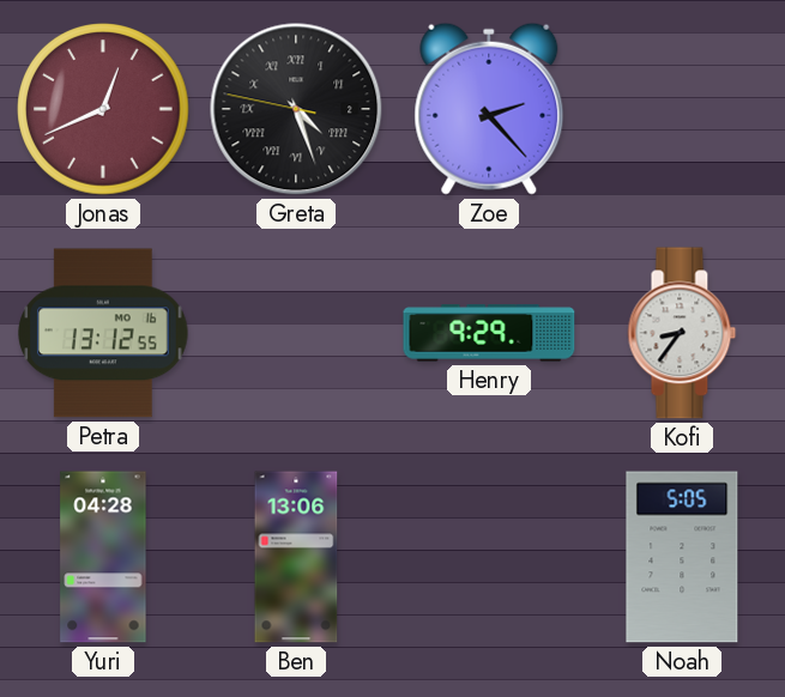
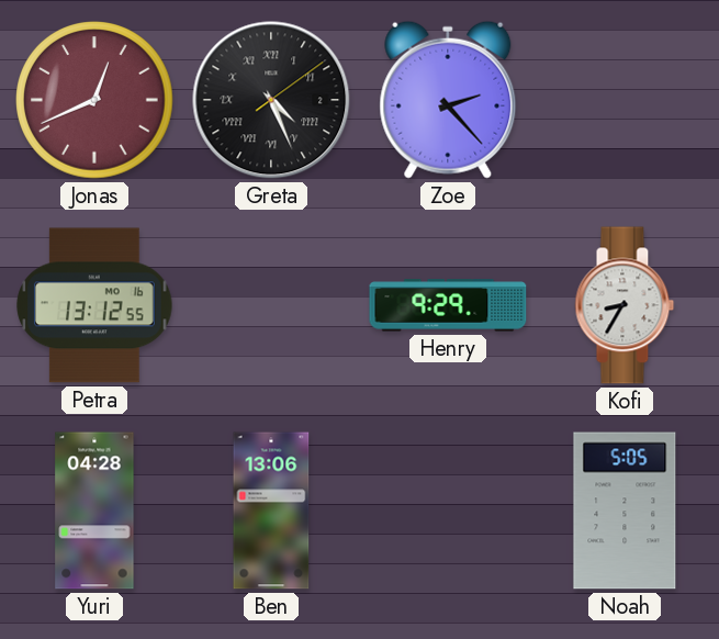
Greta: 4:26:47 -> 4:26:09
Kofi: 8:36 -> 8:35
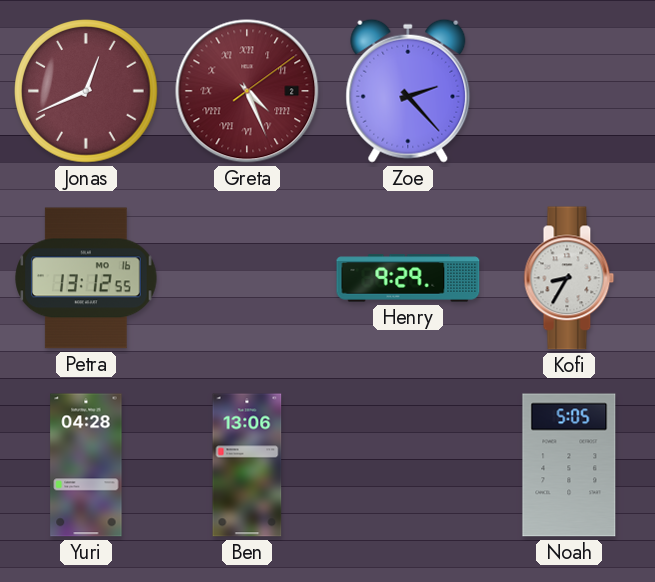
Greta dial: black -> burgundy
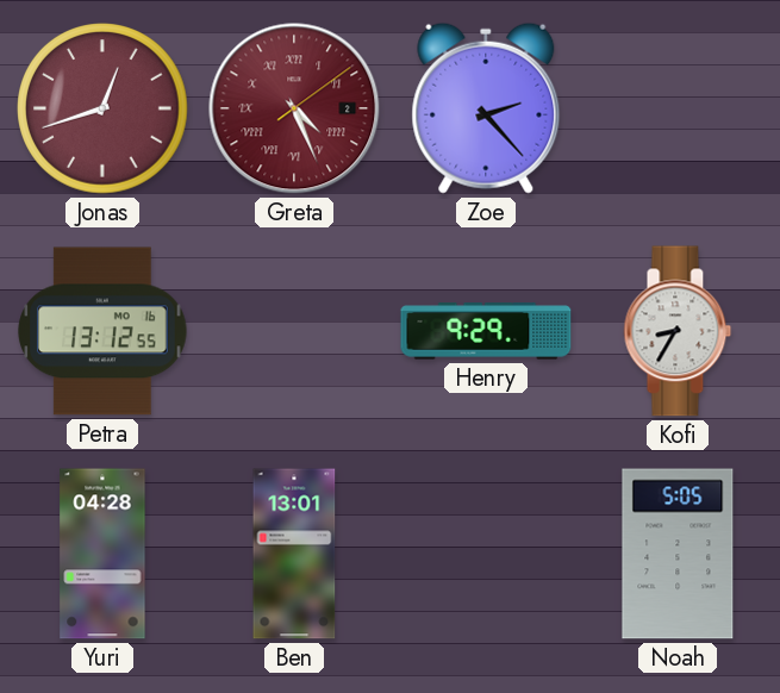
Jonas: 12:41 -> 12:42
Ben: 13:06 -> 13:01
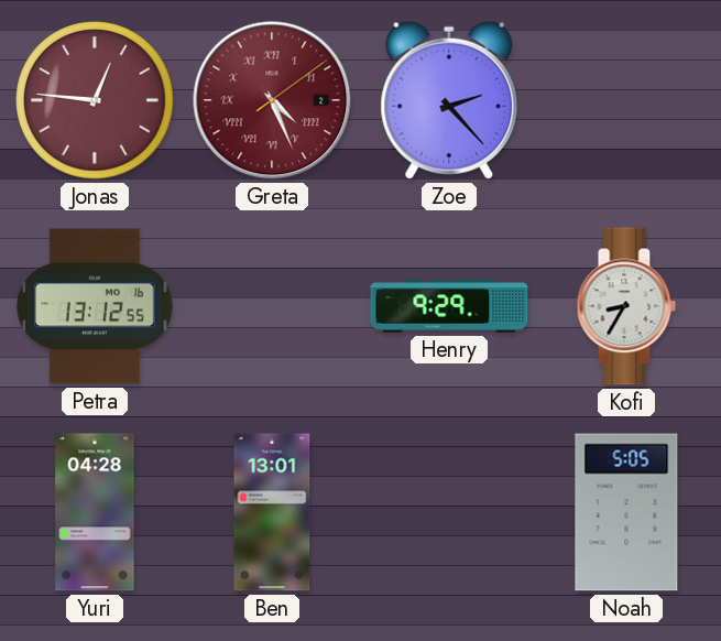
Jonas: 12:42 -> 12:46
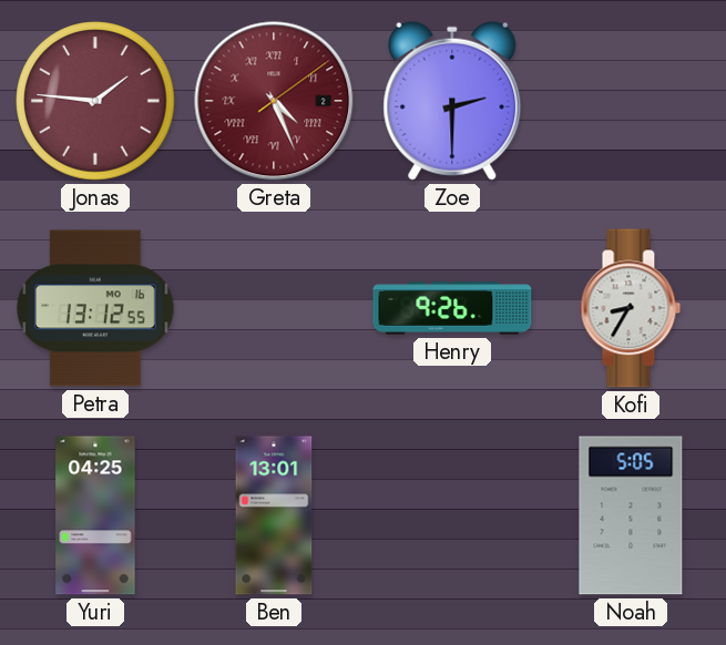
Jonas: 12:46 -> 1:46
Zoe: 2:23 -> 2:30
Henry: 9:29 -> 9:26
Yuri: 04:28 -> 04:25
